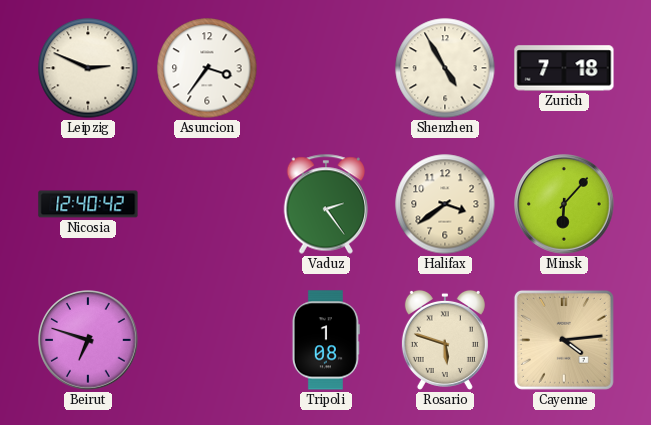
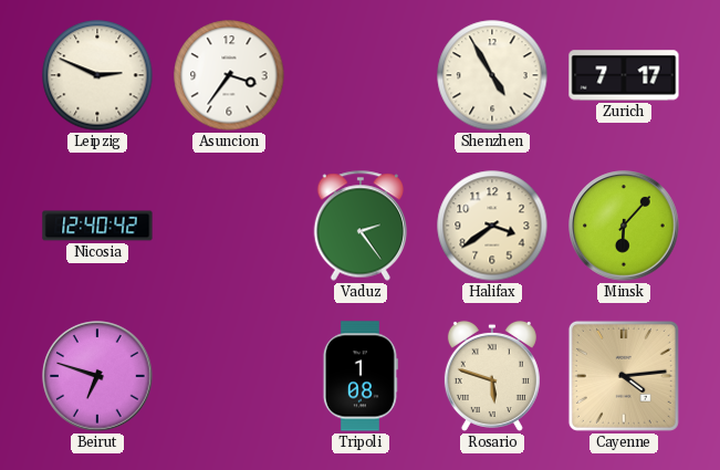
Zurich: 7:18 -> 7:17
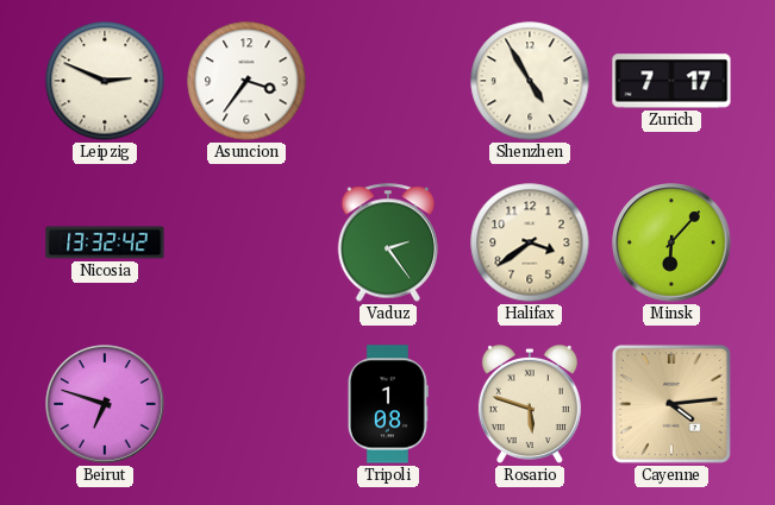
Nicosia: 12:40 -> 13:32
